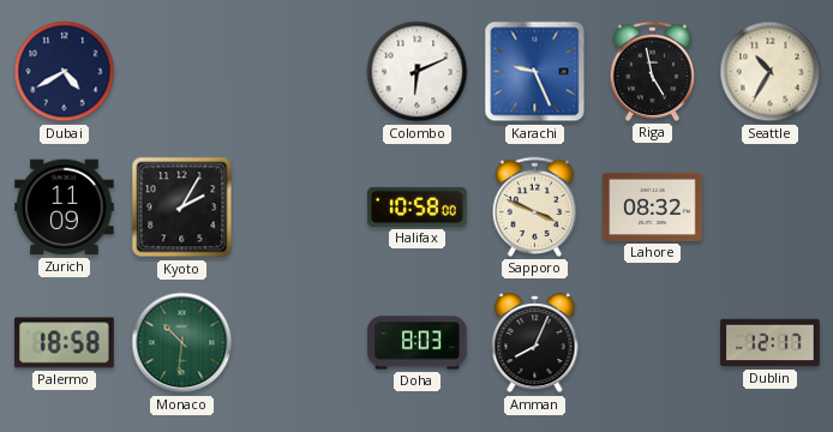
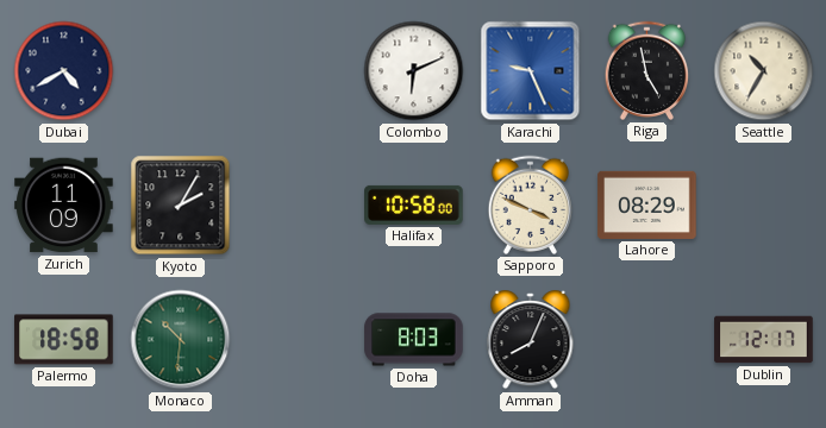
Lahore: 08:32 -> 08:29
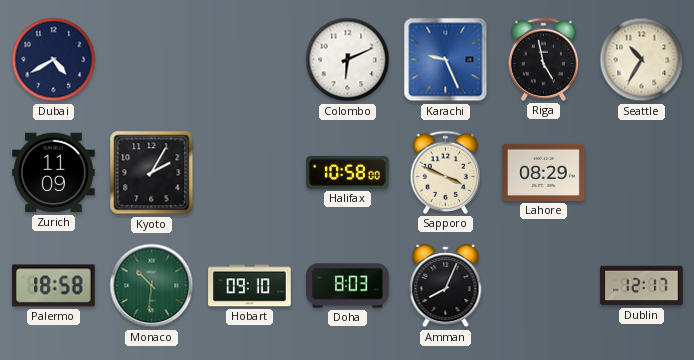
Hobart: none -> 09:10
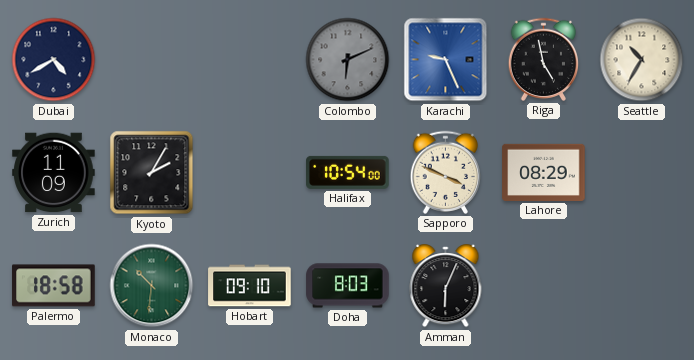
Colombo dial: white -> grey
Halifax: 10:58 -> 10:54
Amman: 8:04 -> 6:04
Dublin: 12:17 -> none
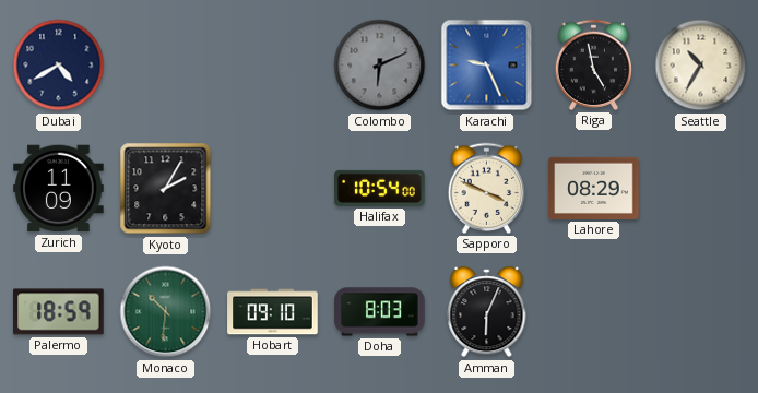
Palermo: 18:58 -> 18:59
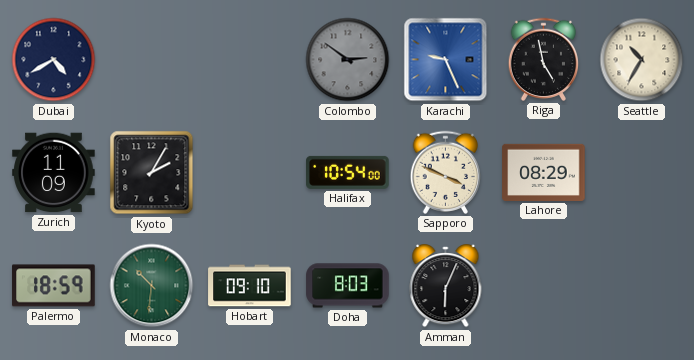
Colombo: 6:11 -> 2:51
